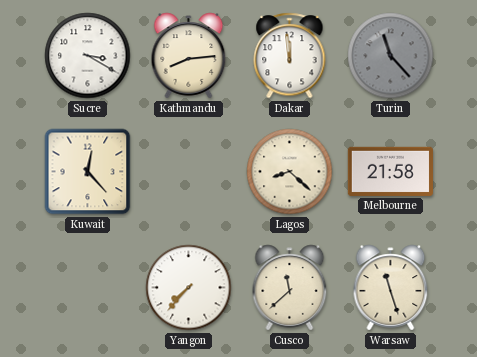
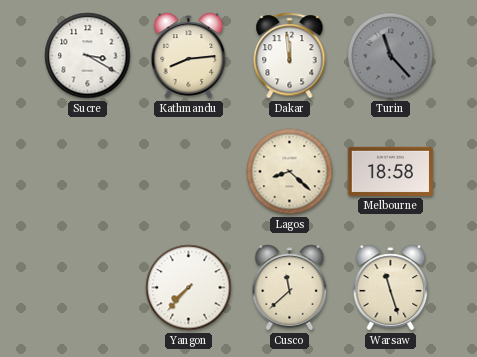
Kuwait: 12:23 -> none
Melbourne: 21:58 -> 18:58
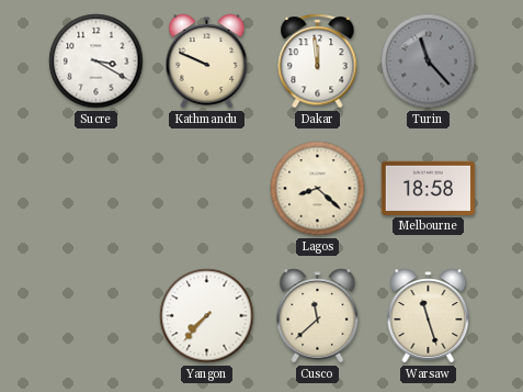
Kathmandu: 8:14 -> 9:49
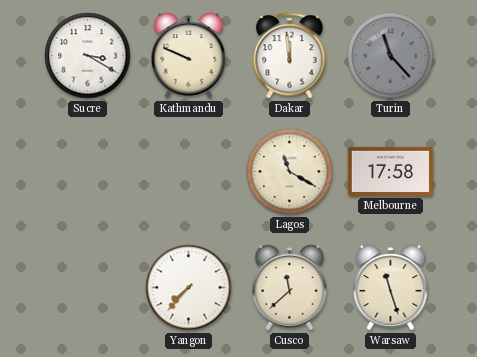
Lagos: 8:22 -> 11:20
Melbourne: 18:58 -> 17:58
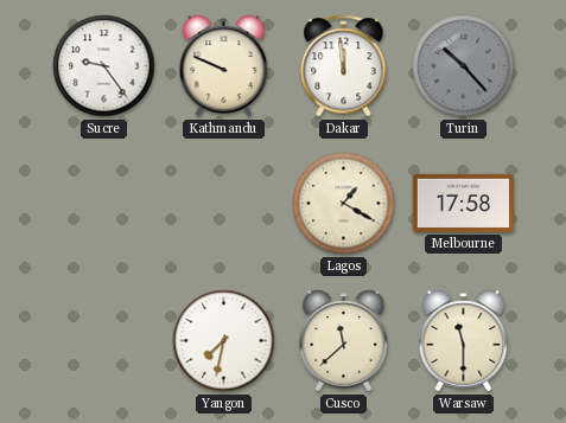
Sucre: 3:20 -> 9:24
Turin: 11:23 -> 10:23
Lagos: 11:20 -> 1:20
Yangon: 7:37 -> 7:32
Warsaw: 11:27 -> 11:30
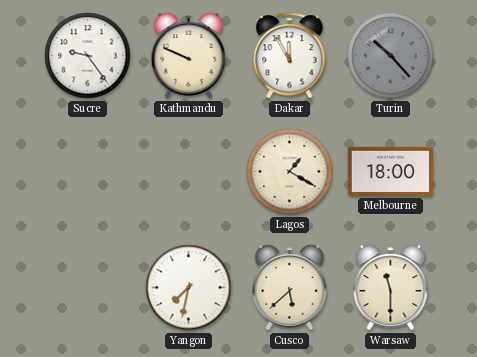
Dakar: 11:59 -> 11:55
Melbourne: 17:58 -> 18:00
Cusco: 11:38 -> 5:38
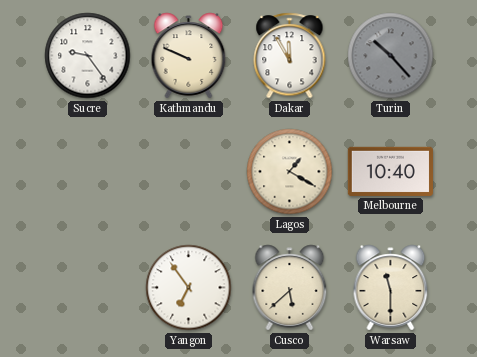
Melbourne: 18:00 -> 10:40
Yangon: 7:32 -> 6:54
